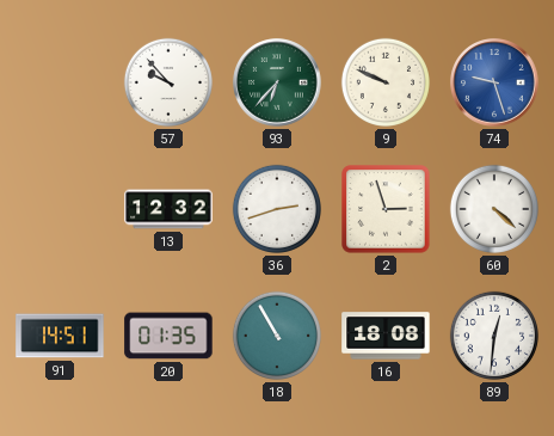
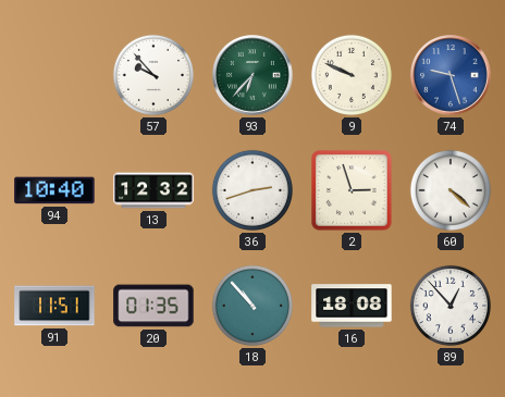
94: none -> 10:40
91: 14:51 -> 11:51
18: 10:55 -> 10:53
89: 12:31 -> 12:53
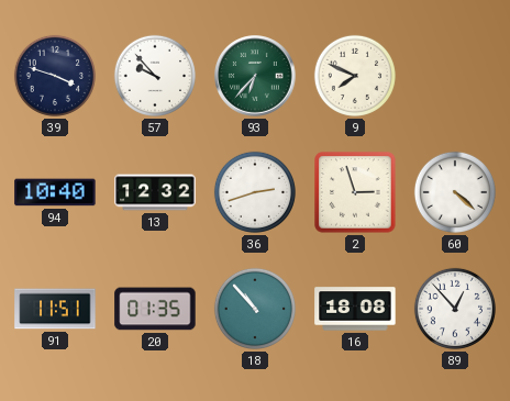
39: none -> 3:48
9: 9:49 -> 7:49
74: 9:27 -> none
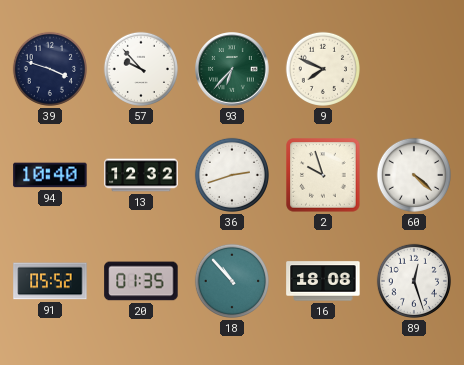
2: 2:57 -> 9:57
91: 11:51 -> 05:52
89: 12:53 -> 12:27
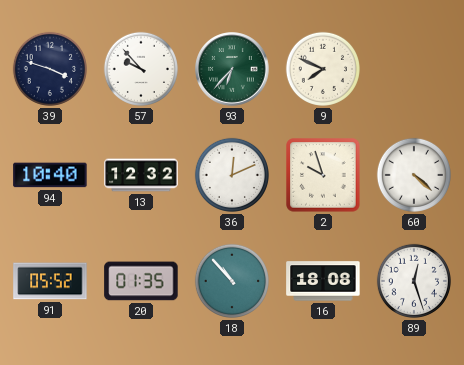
36: 2:42 -> 12:11
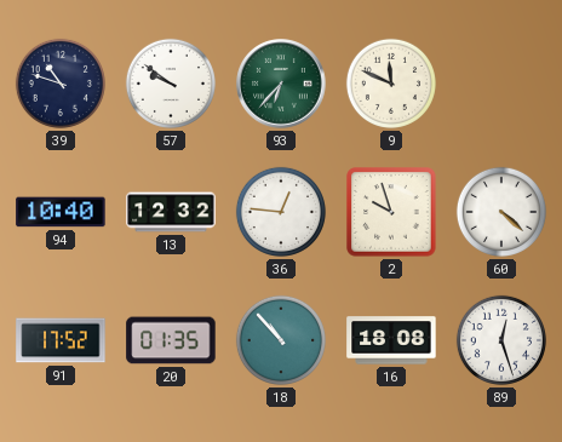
39: 3:48 -> 10:48
57: 9:53 -> 9:51
9: 7:49 -> 11:49
36: 12:11 -> 12:46
91: 05:52 -> 17:52
